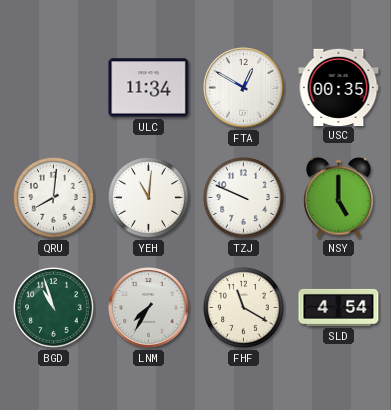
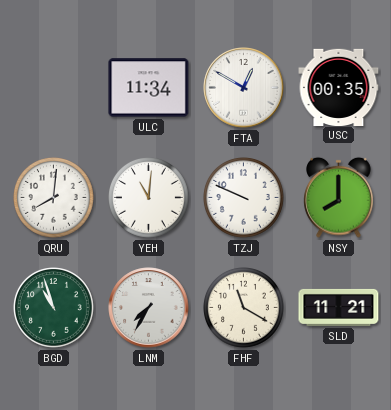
NSY: 5:00 -> 8:00
SLD: 4:54 -> 11:21
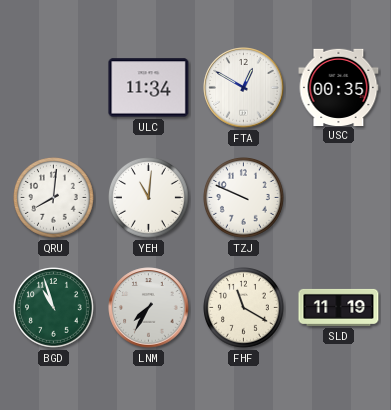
NSY: 8:00 -> none
SLD: 11:21 -> 11:19
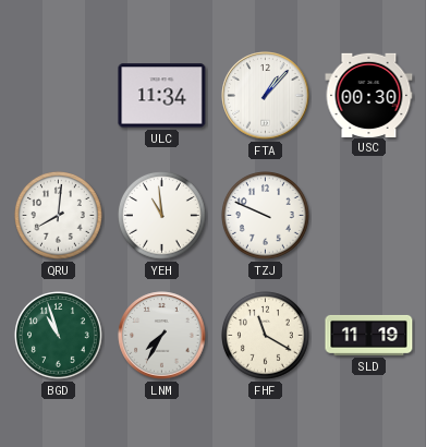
FTA: 12:50 -> 1:07
USC: 00:35 -> 00:30
YEH: 11:01 -> 10:59
